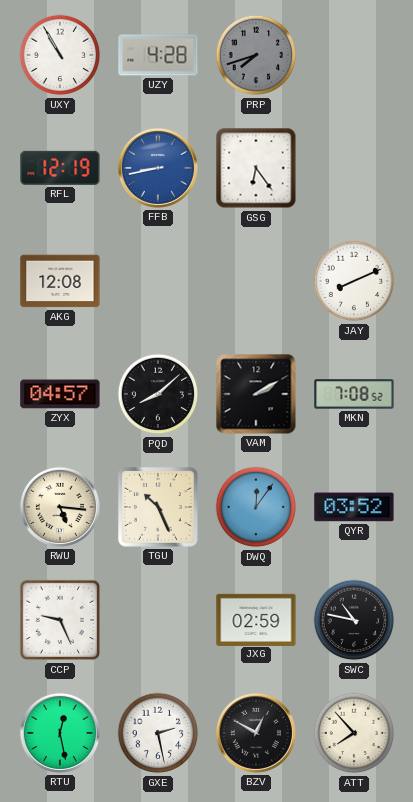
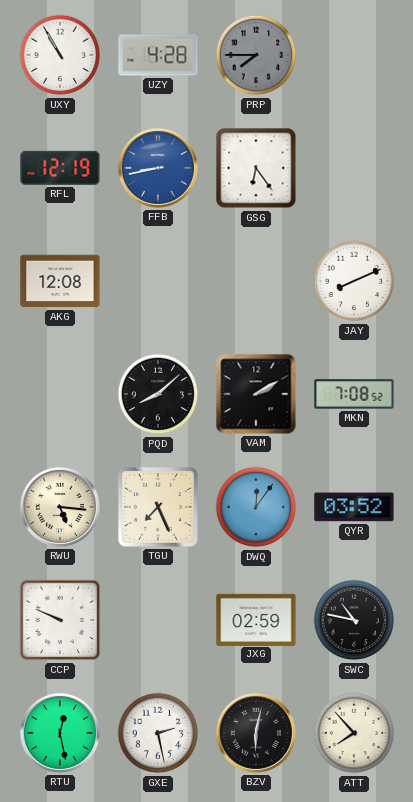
PRP: 7:42 -> 7:45
ZYX: 04:57 -> none
TGU: 10:26 -> 7:26
CCP: 9:26 -> 9:49
BZV: 12:50 -> 6:02
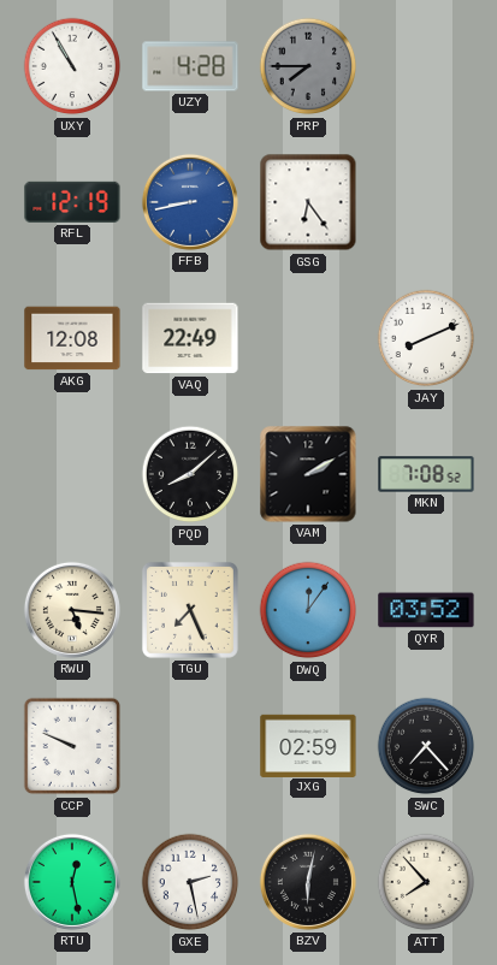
VAQ: none -> 22:49
SWC: 10:47 -> 7:23
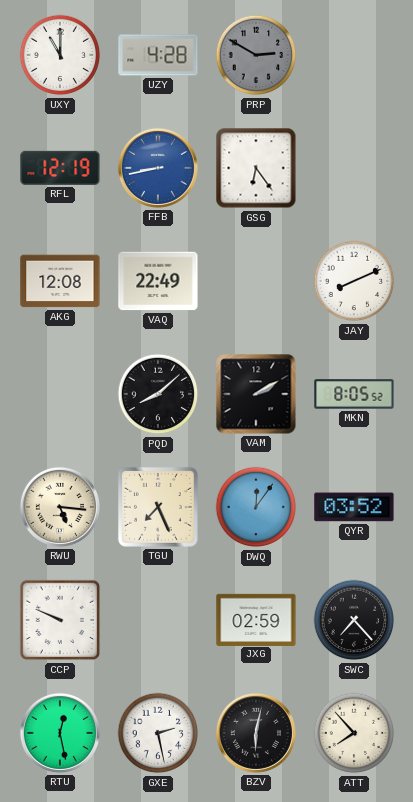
UXY: 10:55 -> 11:00
PRP: 7:45 -> 2:50
MKN: 7:08 -> 8:05
